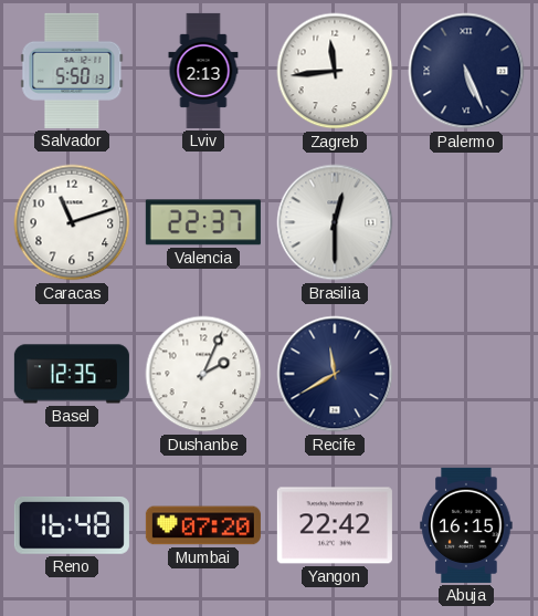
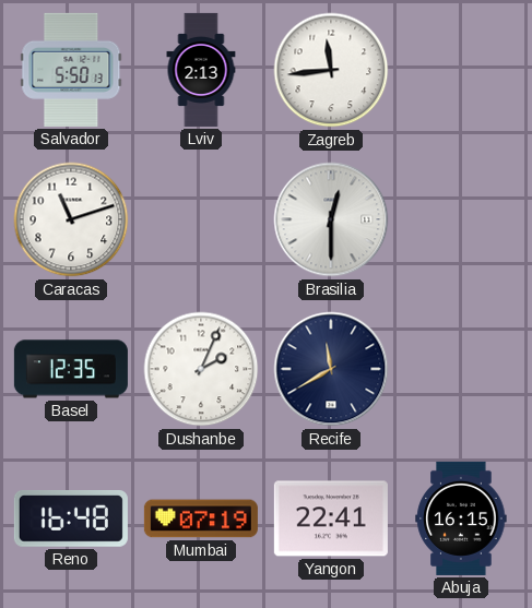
Palermo: 5:26 -> none
Valencia: 22:37 -> none
Mumbai: 07:20 -> 07:19
Yangon: 22:42 -> 22:41
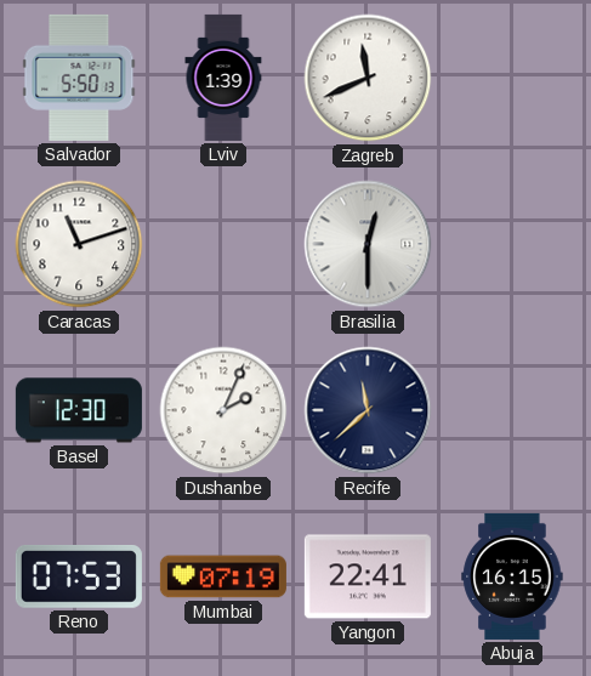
Lviv: 2:13 -> 1:39
Zagreb: 11:44 -> 11:41
Basel: 12:35 -> 12:30
Recife: 11:40 -> 11:38
Reno: 16:48 -> 07:53
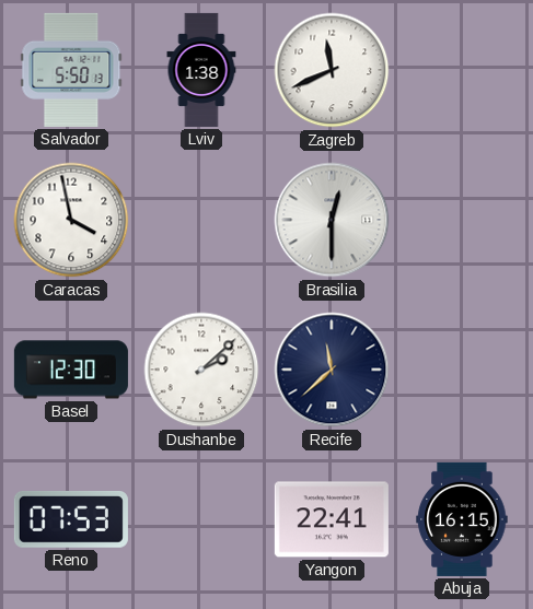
Lviv: 1:39 -> 1:38
Caracas: 11:12 -> 3:58
Dushanbe: 2:04 -> 2:08
Mumbai: 07:19 -> none
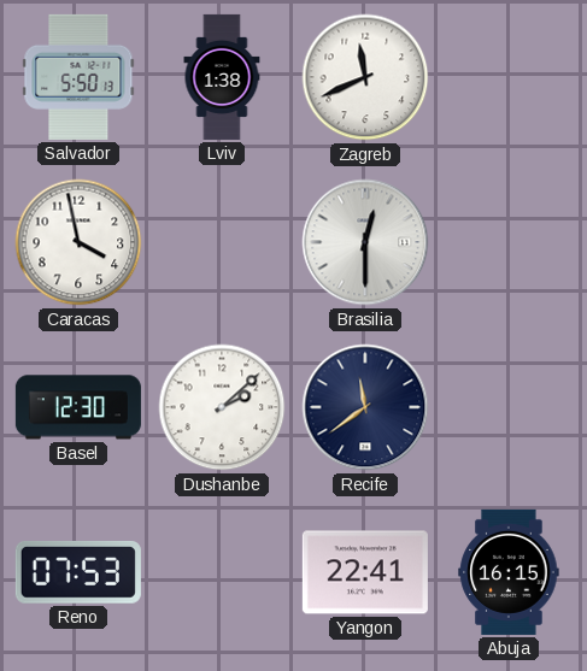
Recife: 11:38 -> 11:39
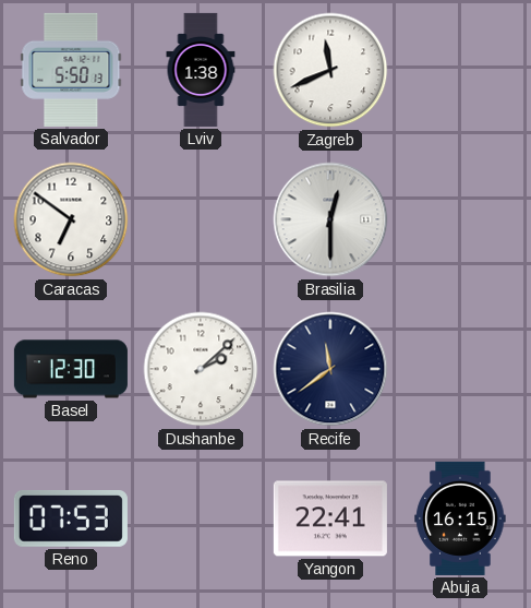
Caracas: 3:58 -> 6:51
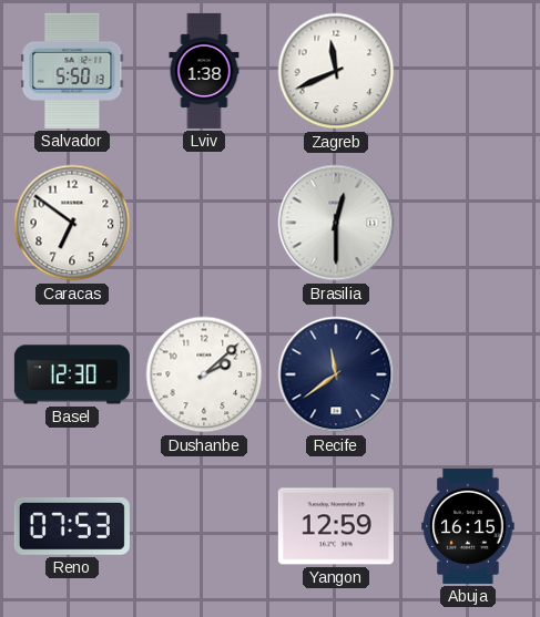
Yangon: 22:41 -> 12:59
